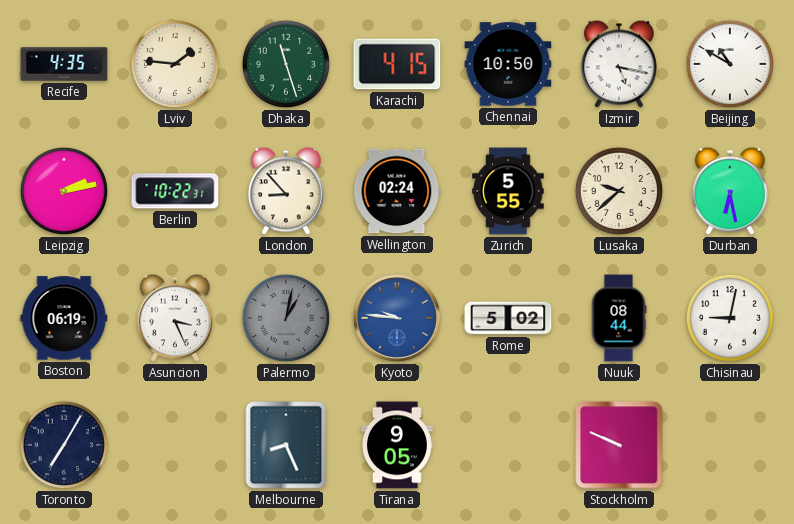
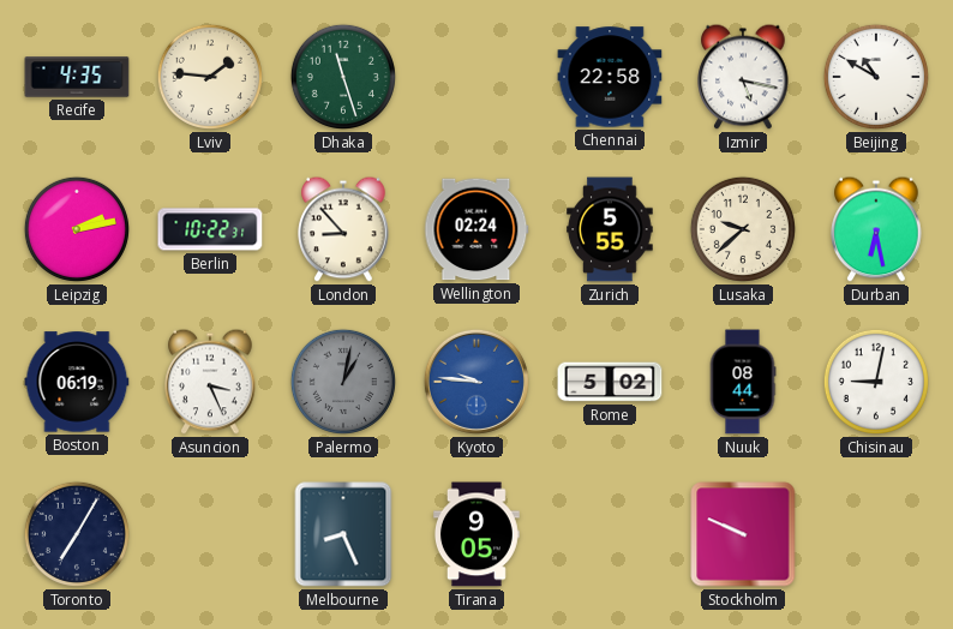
Karachi: 4:15 -> none
Chennai: 10:50 -> 22:58
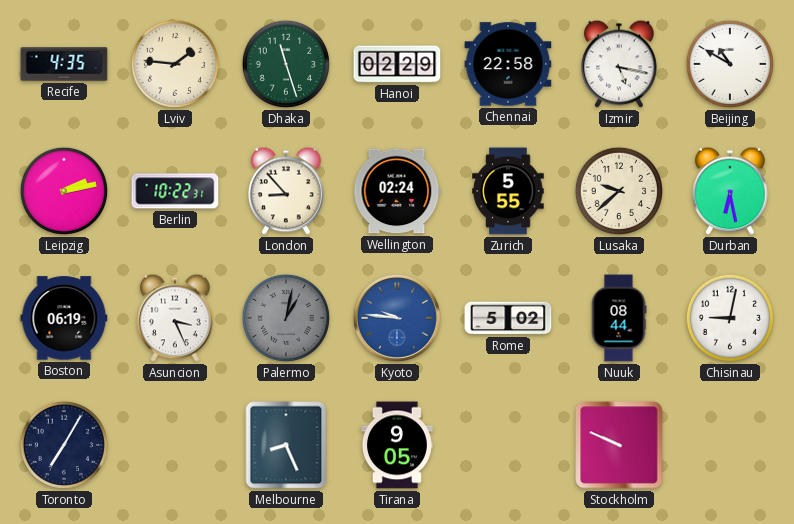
Hanoi: none -> 02:29
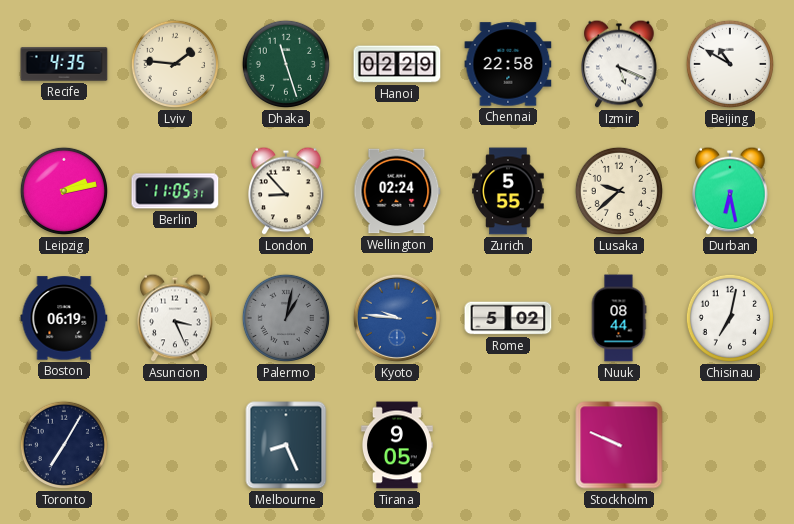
Izmir: 5:17 -> 5:19
Berlin: 10:22 -> 11:05
Chisinau: 9:02 -> 7:02
